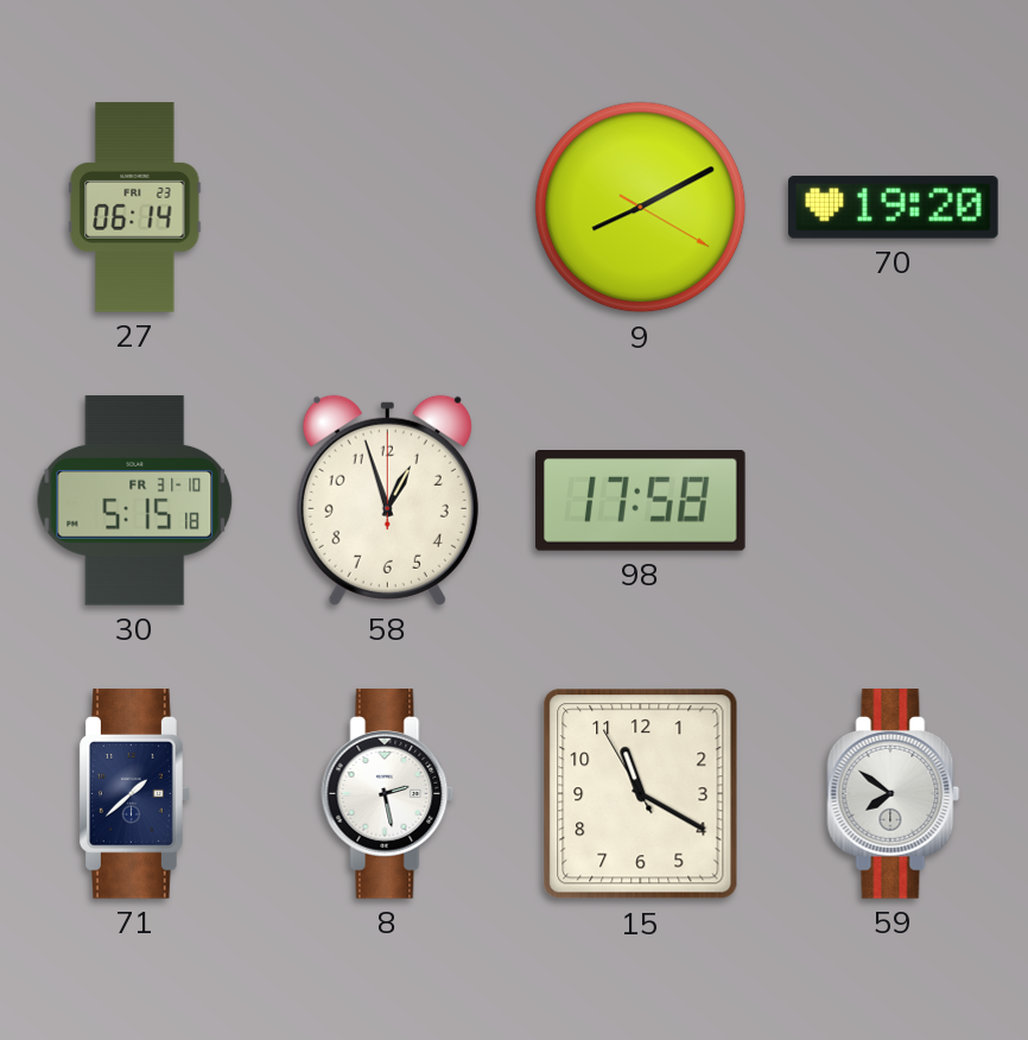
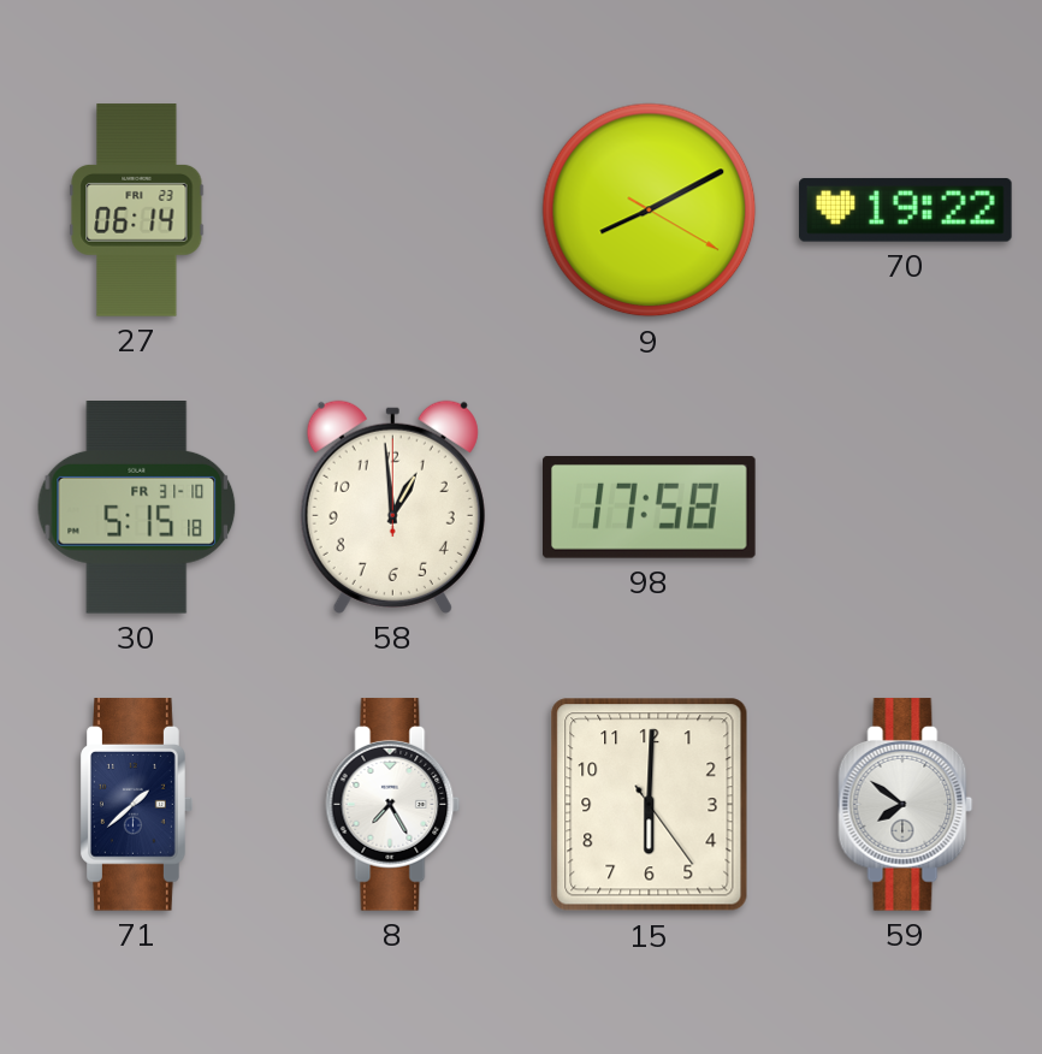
70: 19:20 -> 19:22
58: 12:57 -> 12:59
8: 2:28 -> 7:25
15: 11:19 -> 6:00
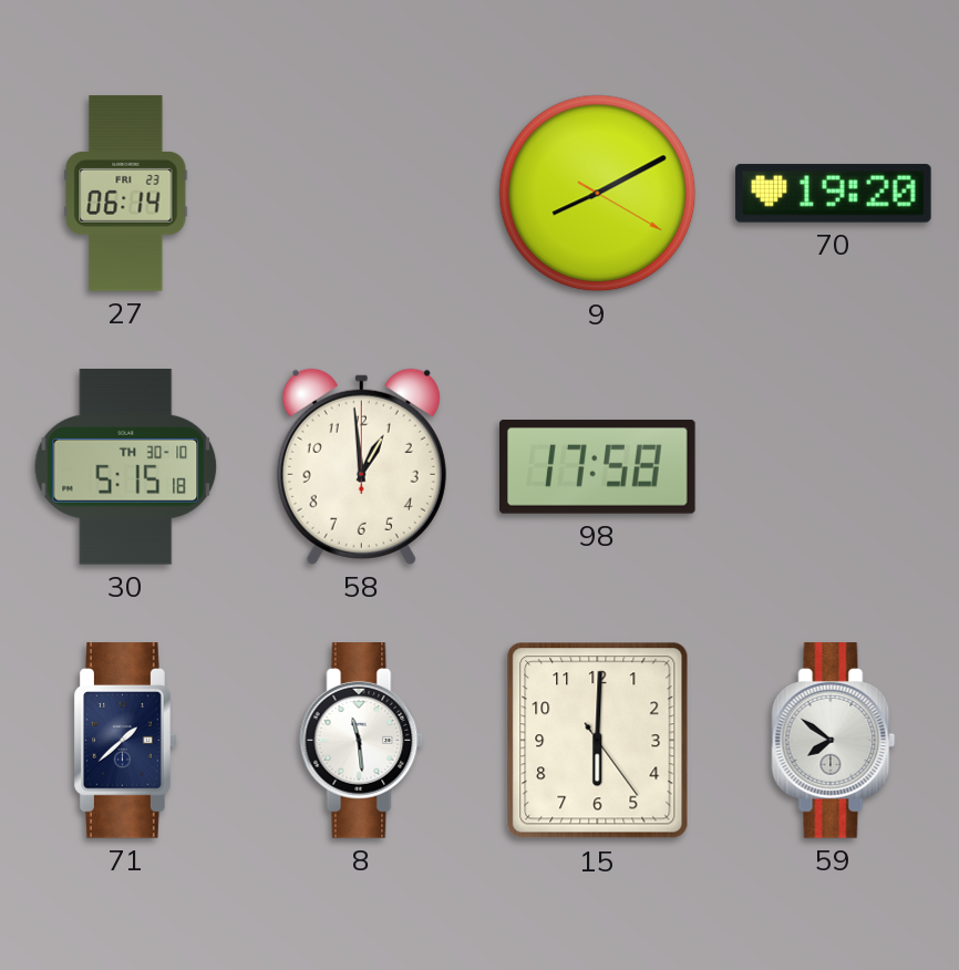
70: 19:22 -> 19:20
30 date: FR 31-10 -> TH 30-10
8: 7:25 -> 11:29
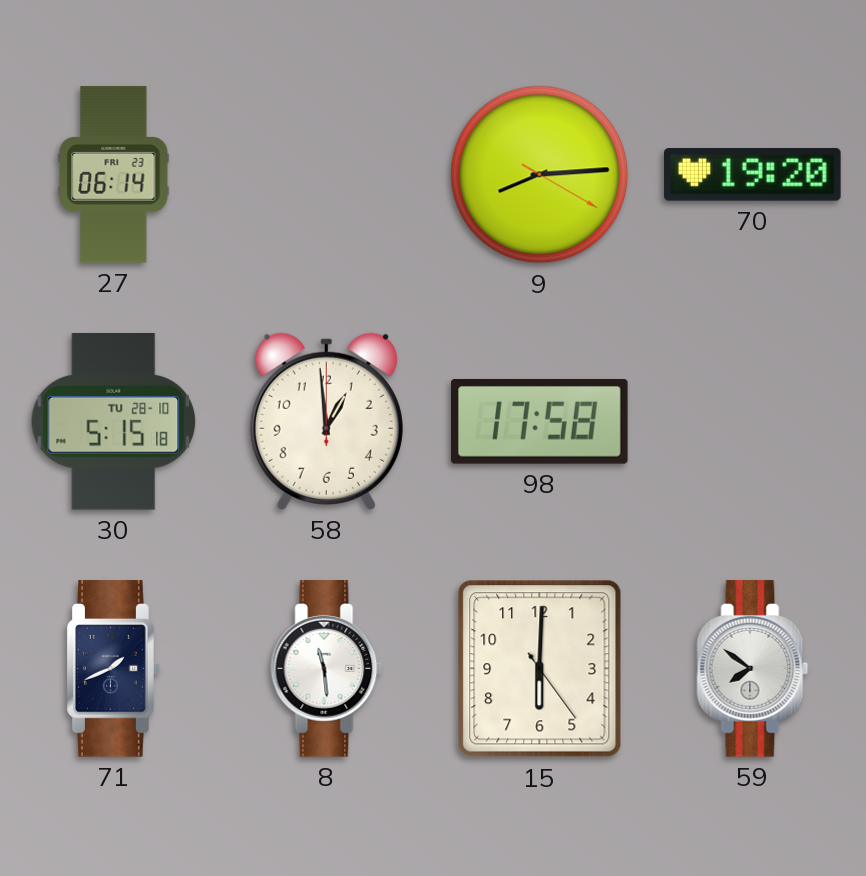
9: 8:10 -> 8:14
30 date: TH 30-10 -> TU 28-10
71: 1:38 -> 1:41
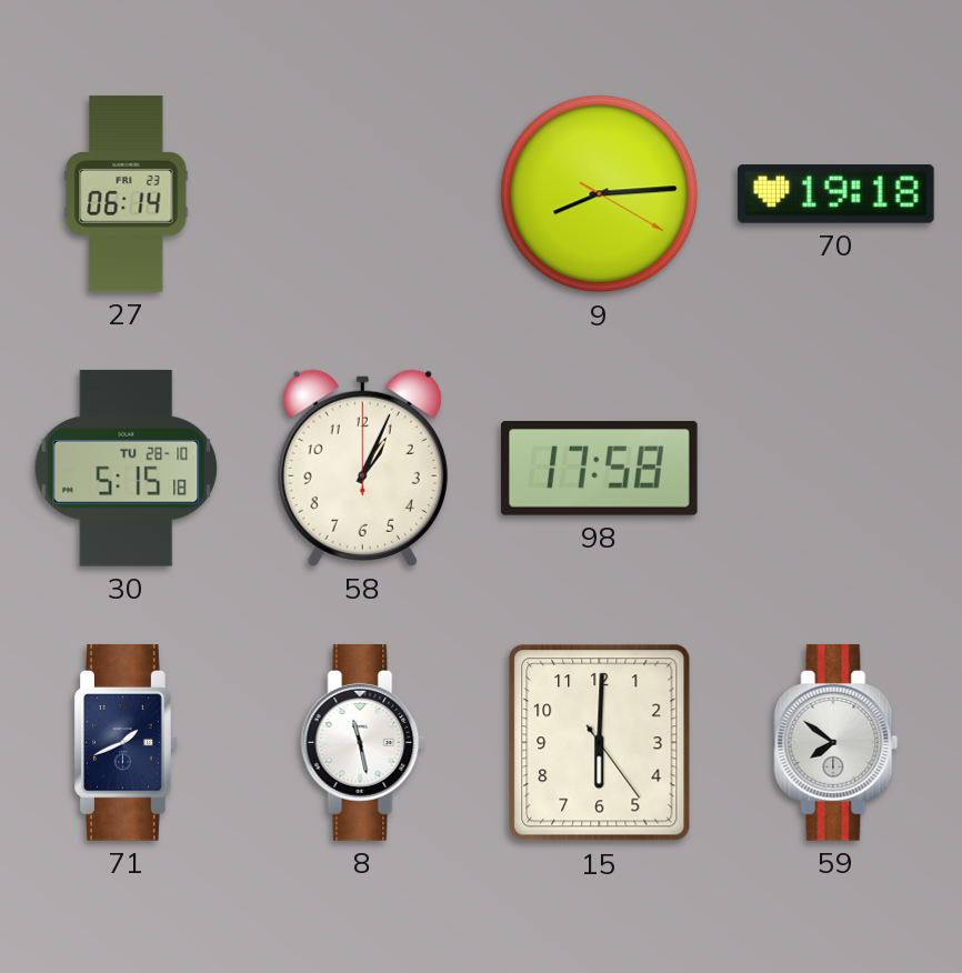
70: 19:20 -> 19:18
58: 12:59 -> 1:04
8: 11:29 -> 11:28
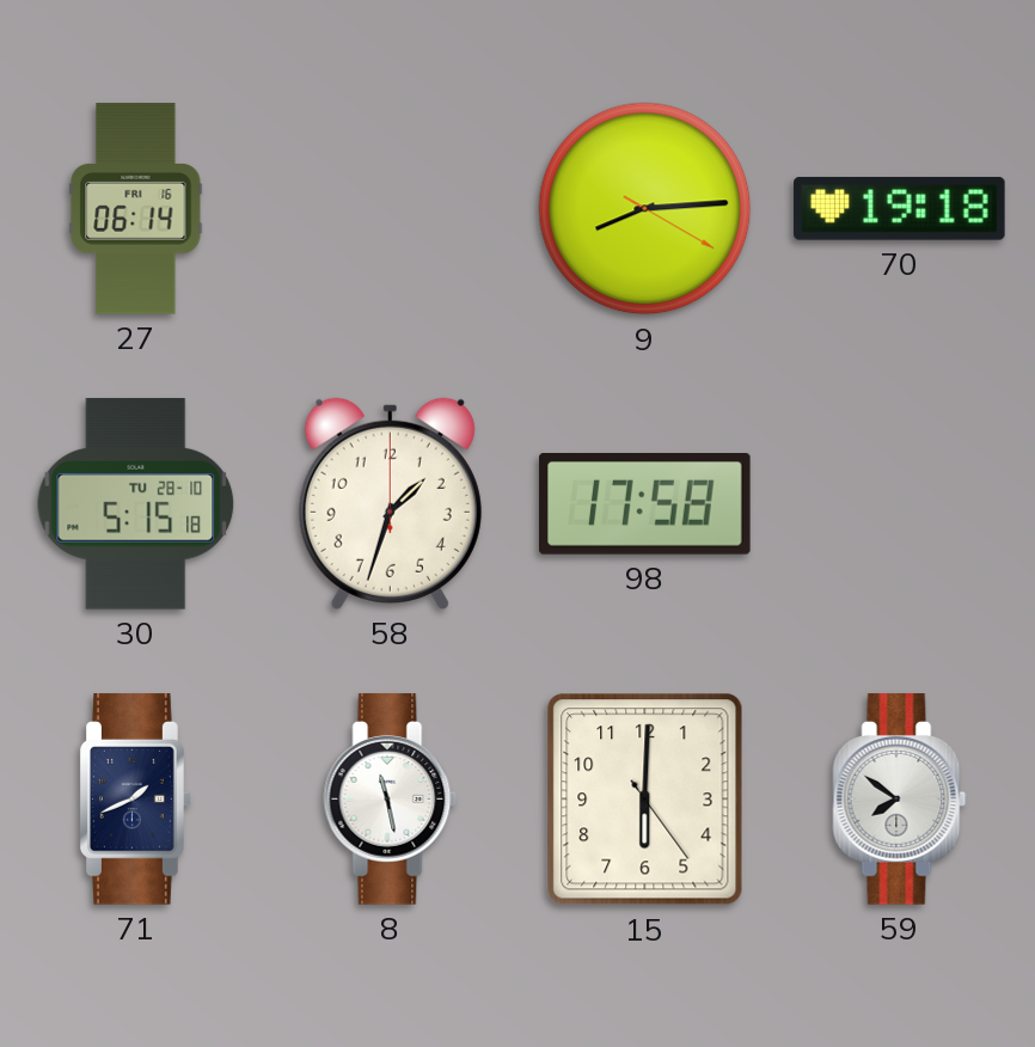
27 date: FRI 23 -> FRI 16
58: 1:04 -> 1:33
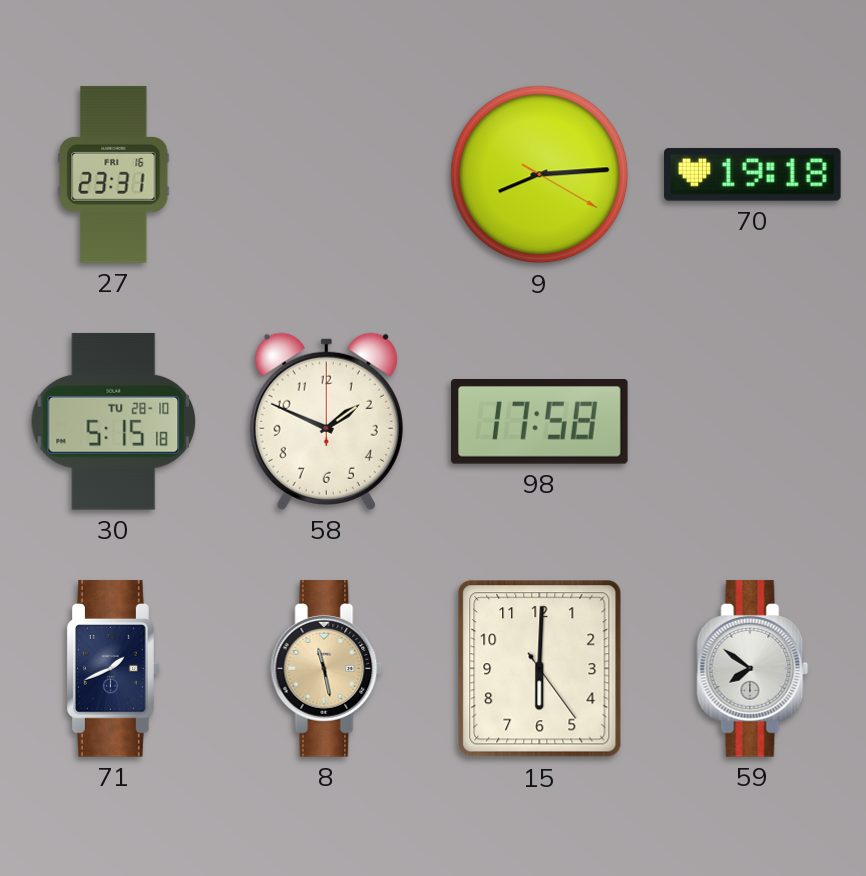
27: 06:14 -> 23:31
58: 1:33 -> 1:49
8 dial: white -> champagne
